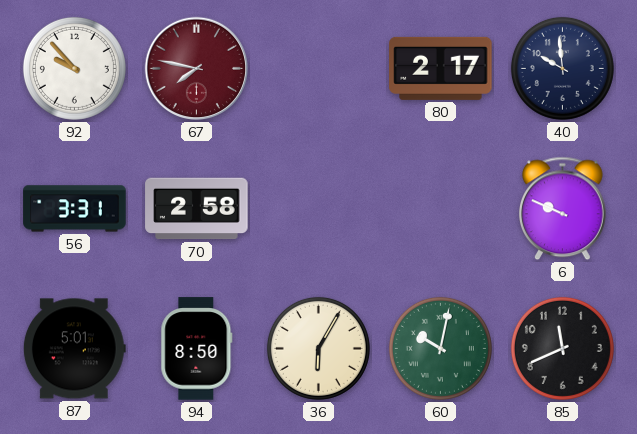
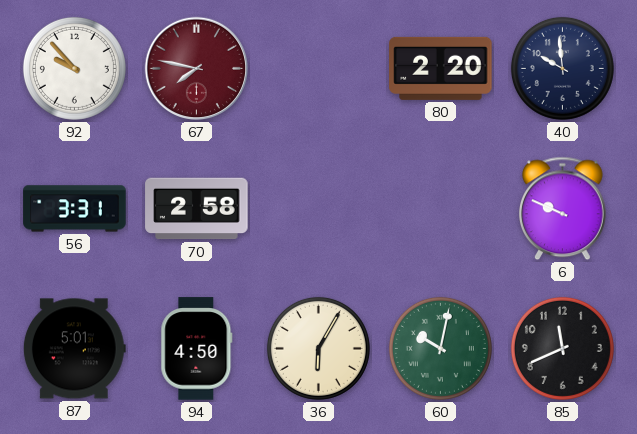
80: 2:17 -> 2:20
94: 8:50 -> 4:50
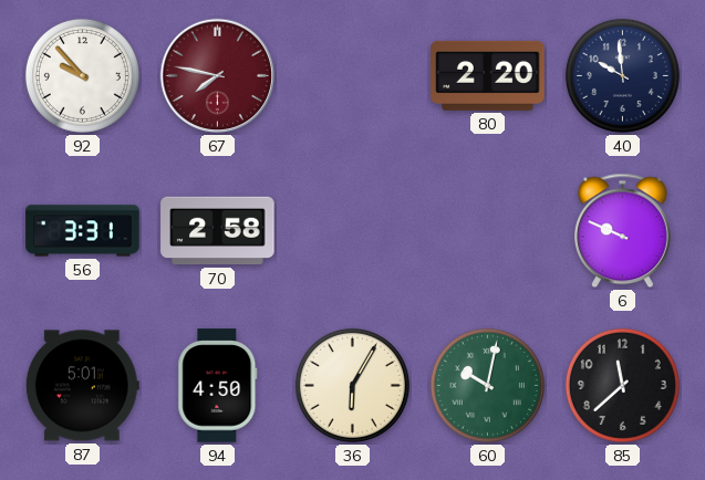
85: 11:41 -> 11:38
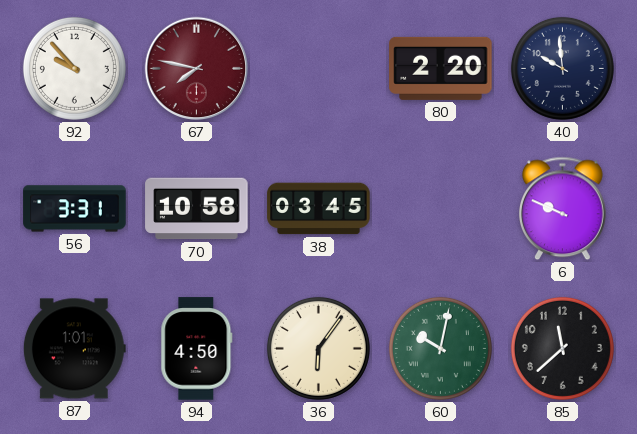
70: 2:58 -> 10:58
38: none -> 03:45
87: 5:01 -> 1:01
36: 6:05 -> 6:06
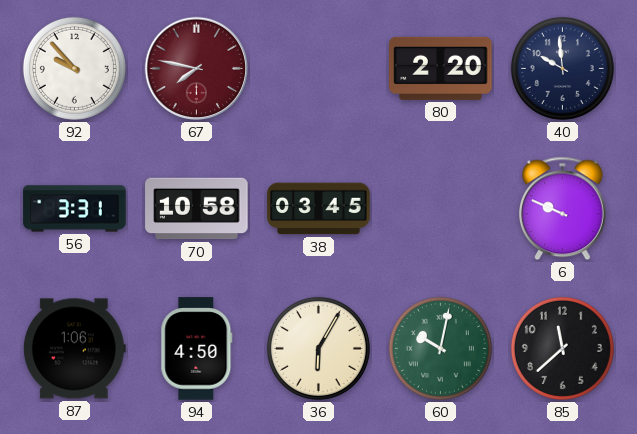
87: 1:01 -> 1:06
36: 6:06 -> 6:05
